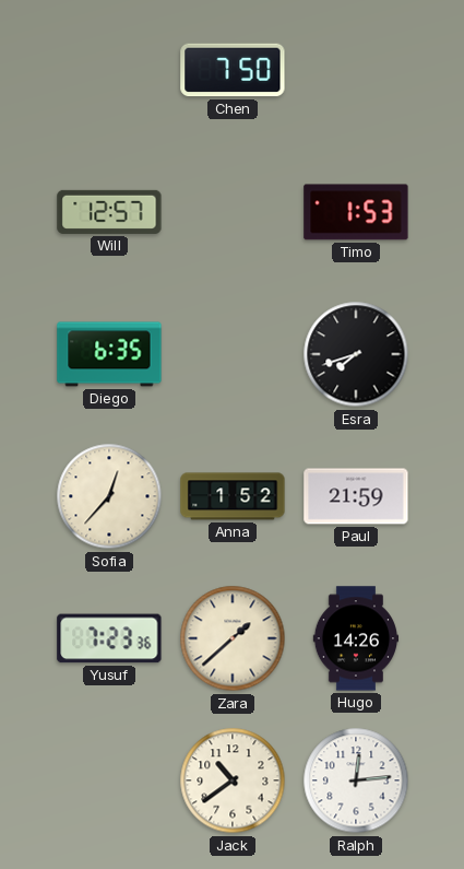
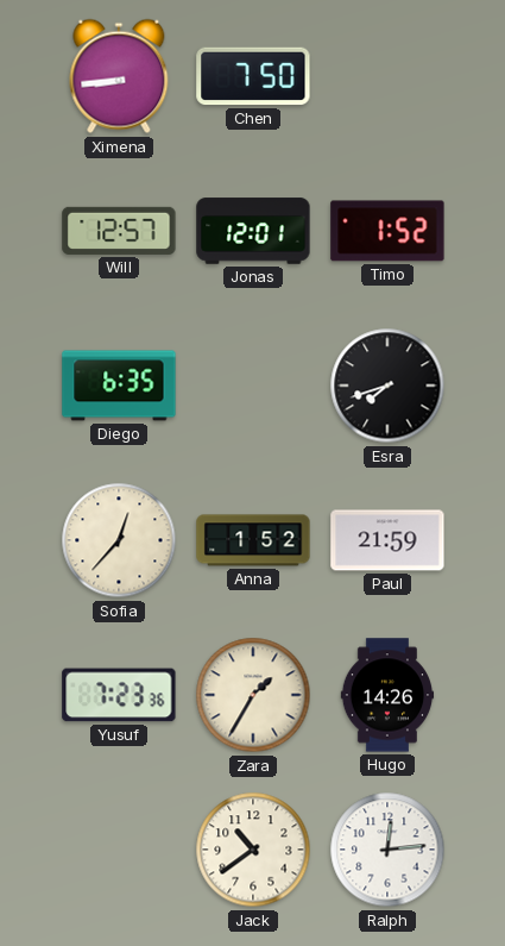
Ximena: none -> 8:44
Jonas: none -> 12:01
Timo: 1:53 -> 1:52
Zara: 1:38 -> 1:35
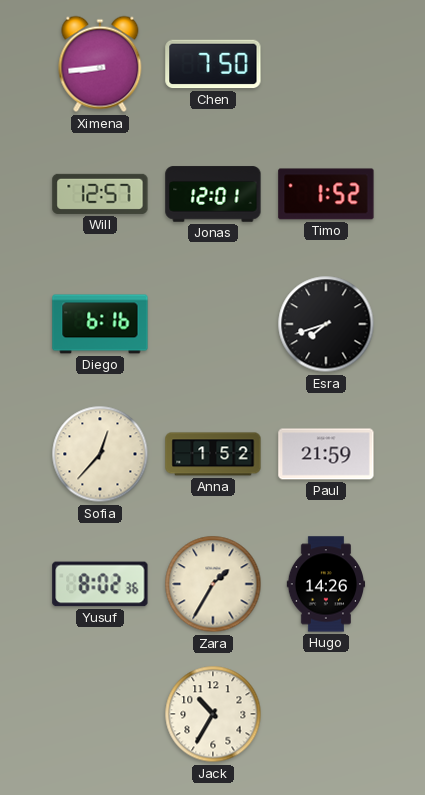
Diego: 6:35 -> 6:16
Yusuf: 7:23 -> 8:02
Jack: 10:39 -> 10:35
Ralph: 12:14 -> none
